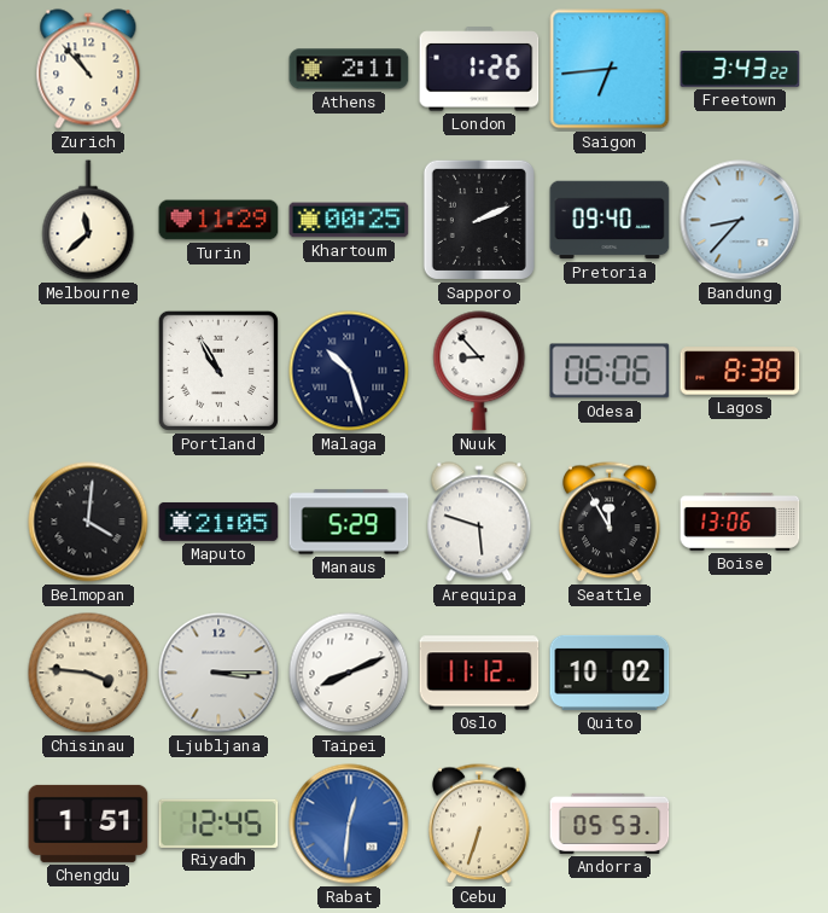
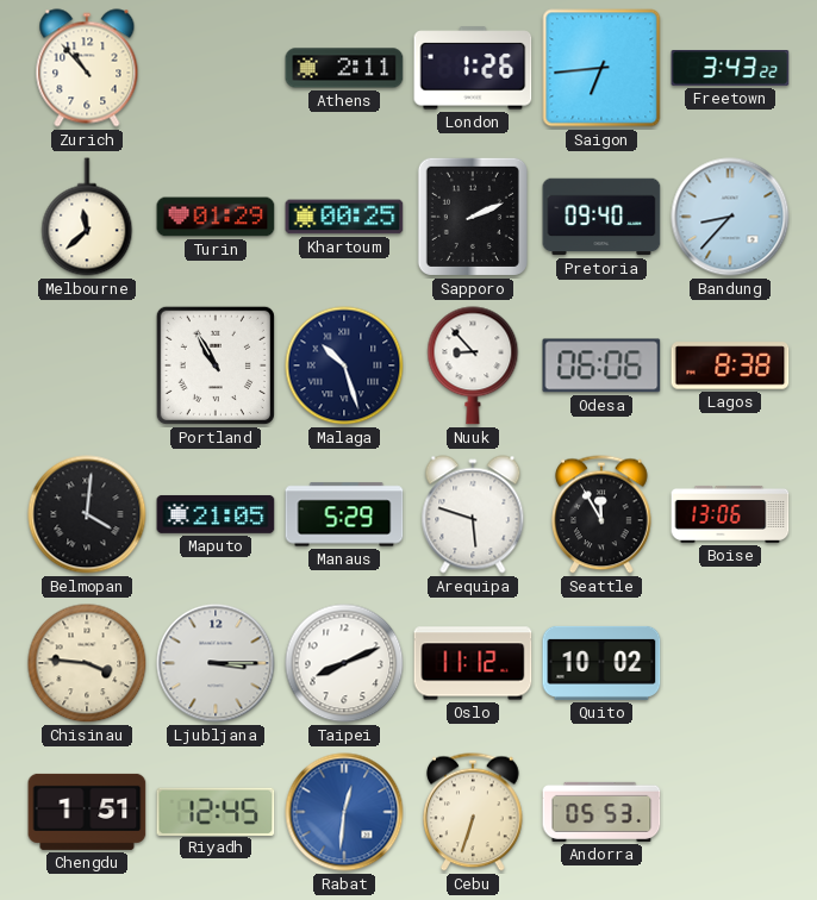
Turin: 11:29 -> 01:29
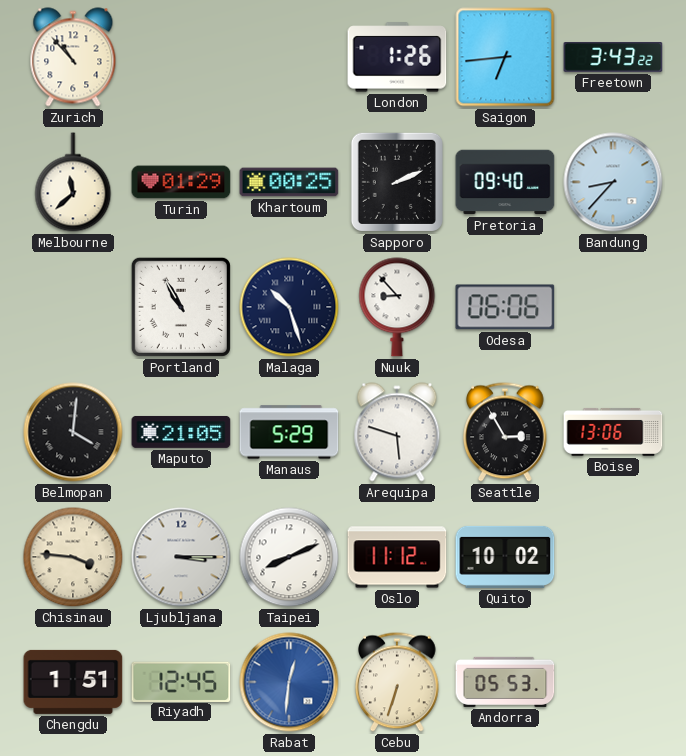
Athens: 2:11 -> none
Lagos: 8:38 -> none
Seattle: 11:55 -> 2:55
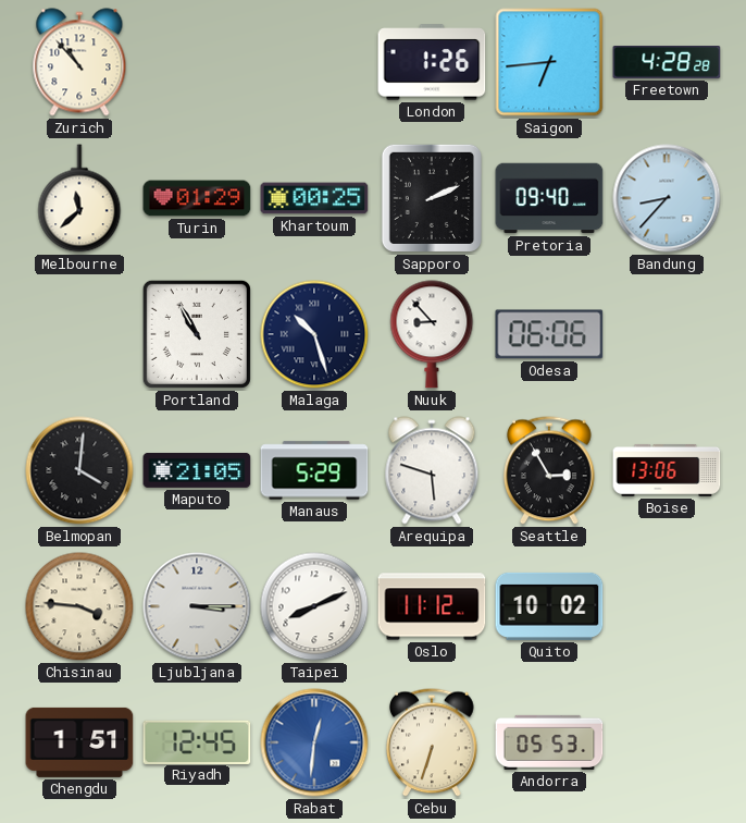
Freetown: 3:43 -> 4:28
